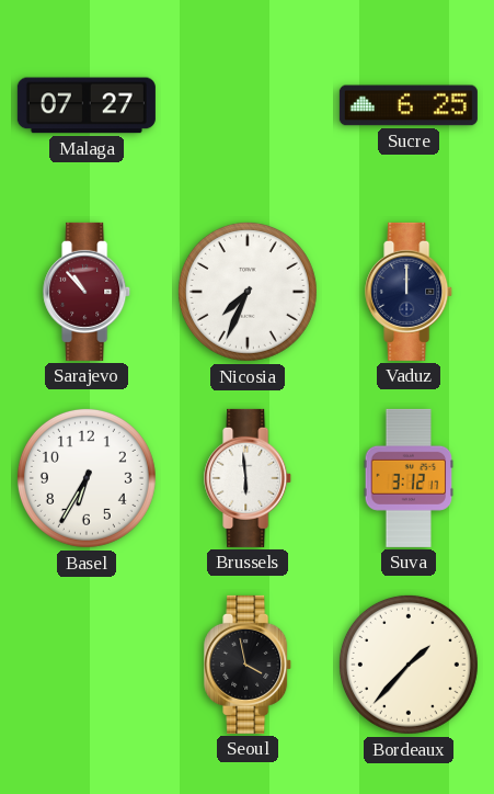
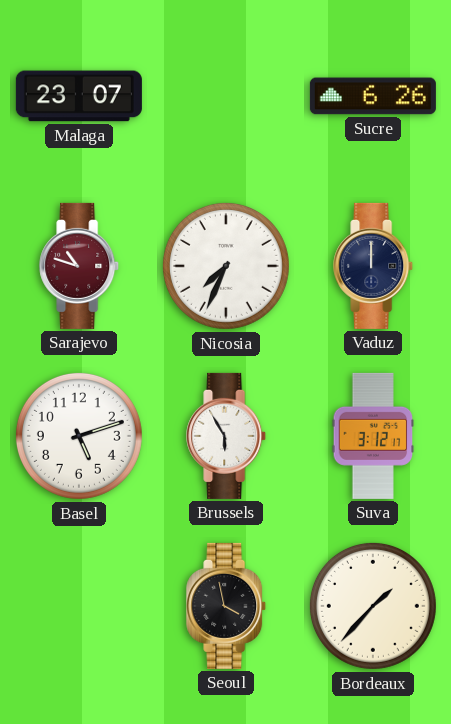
Malaga: 07:27 -> 23:07
Sucre: 6:25 -> 6:26
Sarajevo: 10:53 -> 10:48
Basel: 6:35 -> 5:12
Brussels: 5:59 -> 5:55
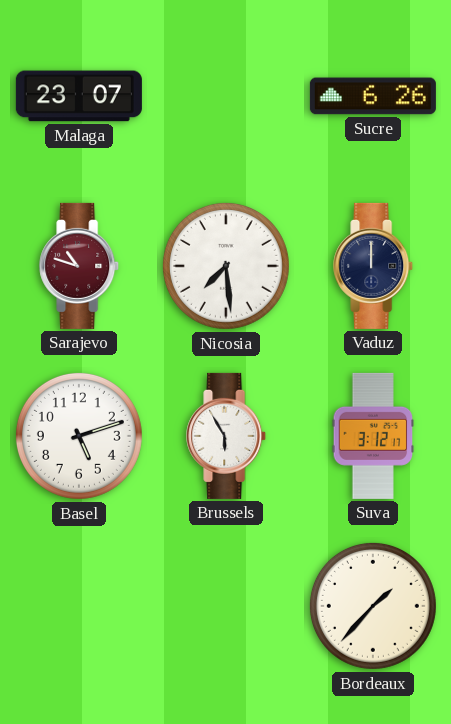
Nicosia: 7:34 -> 7:29
Seoul: 3:58 -> none
